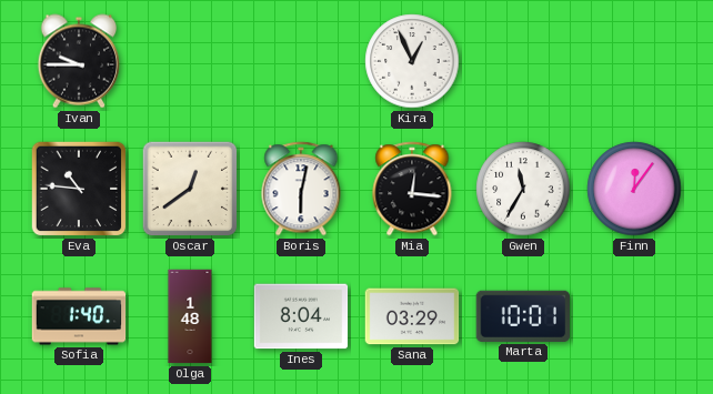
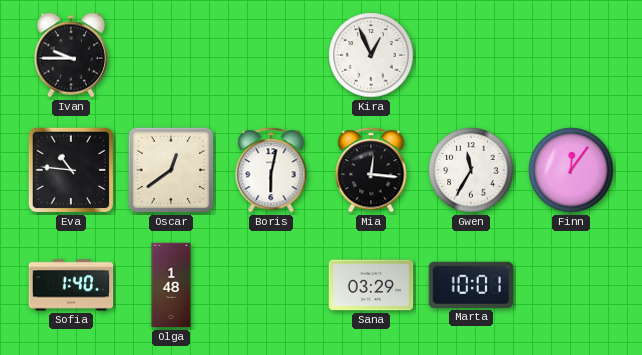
Ines: 8:04 -> none
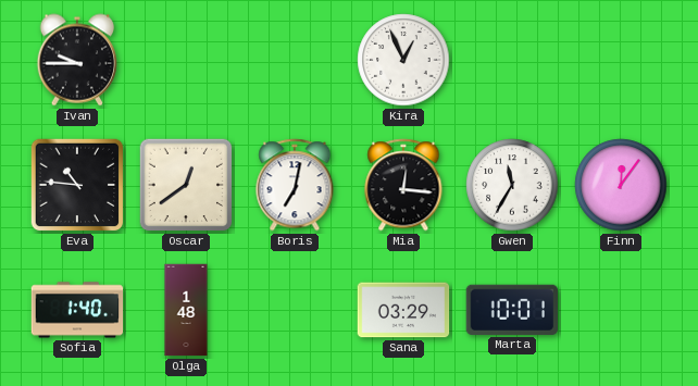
Boris: 6:02 -> 7:02
